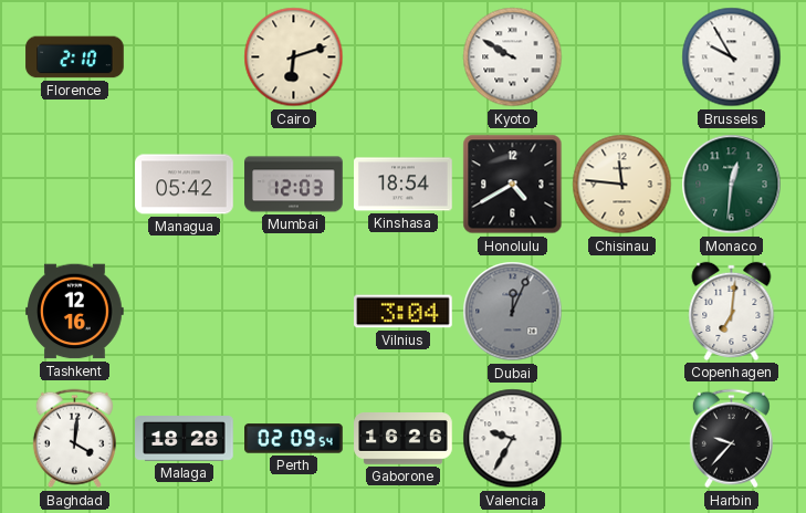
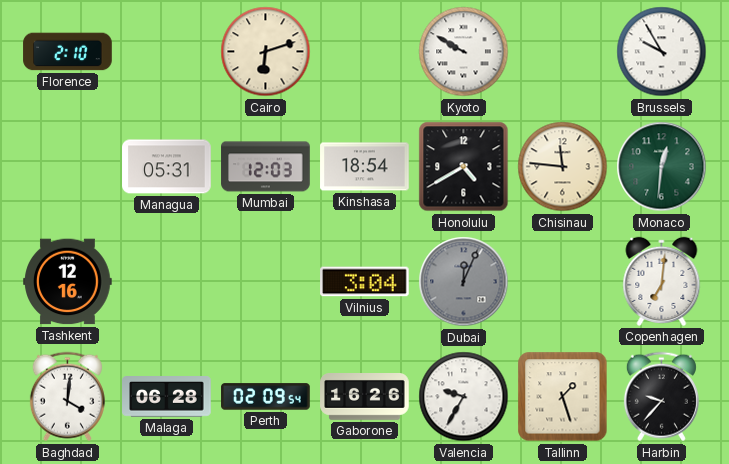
Managua: 05:42 -> 05:31
Malaga: 18:28 -> 06:28
Tallinn: none -> 1:27
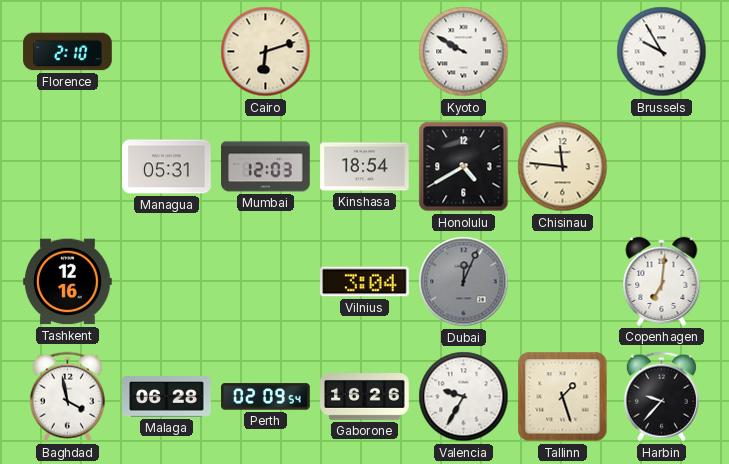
Monaco: 12:31 -> none
Baghdad: 4:01 -> 3:58
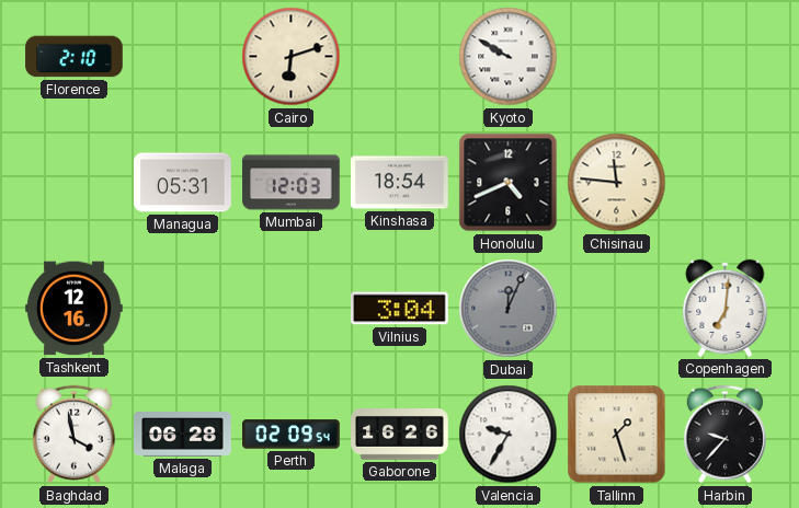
Brussels: 9:55 -> none
Honolulu: 4:40 -> 4:41
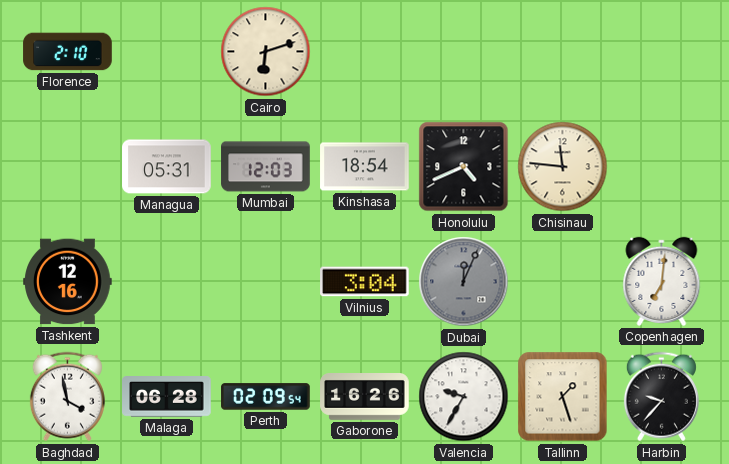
Kyoto: 9:50 -> none
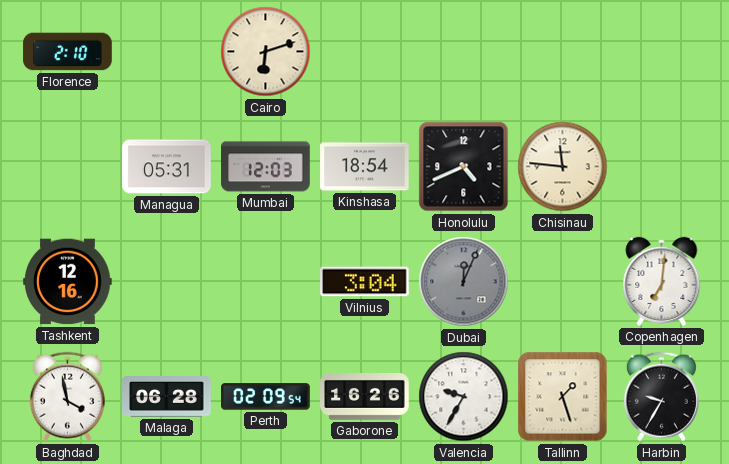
Harbin: 9:37 -> 9:35
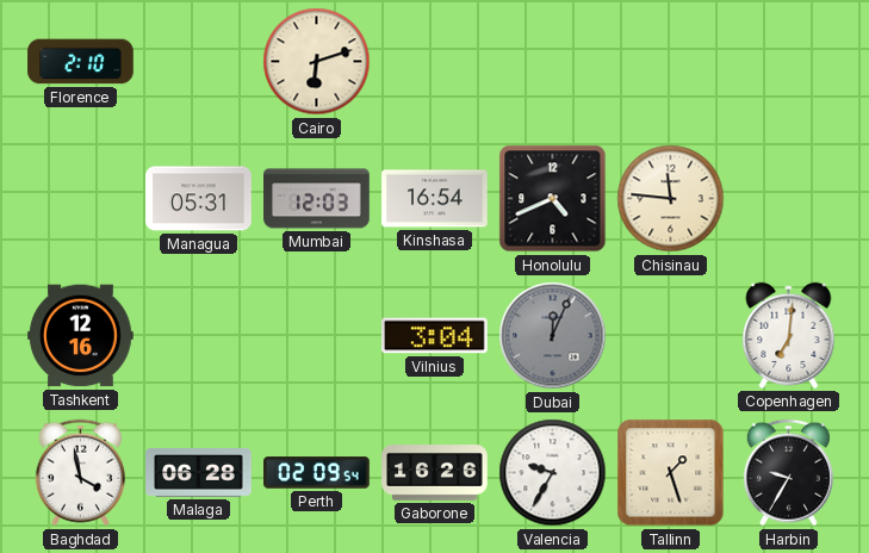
Kinshasa: 18:54 -> 16:54
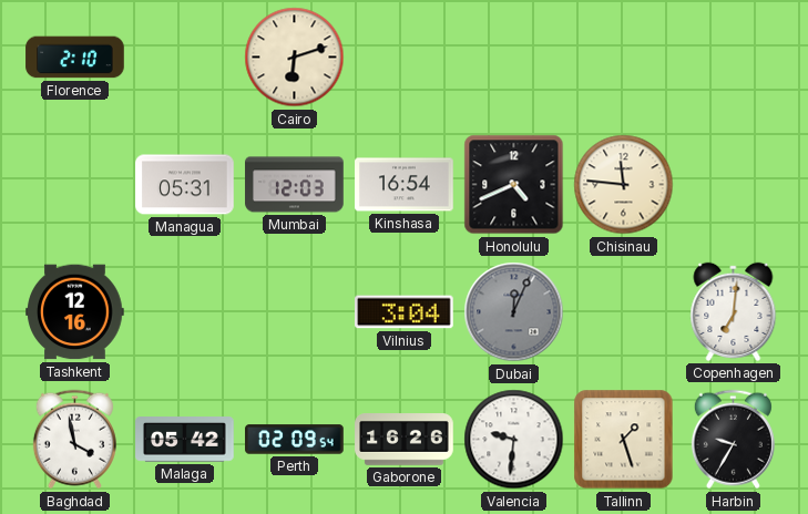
Malaga: 06:28 -> 05:42
Valencia: 9:35 -> 9:31
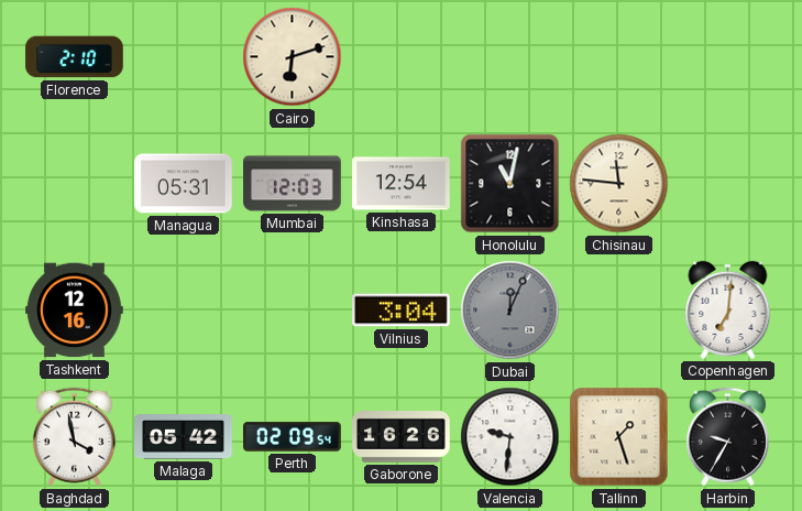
Kinshasa: 16:54 -> 12:54
Honolulu: 4:41 -> 11:02
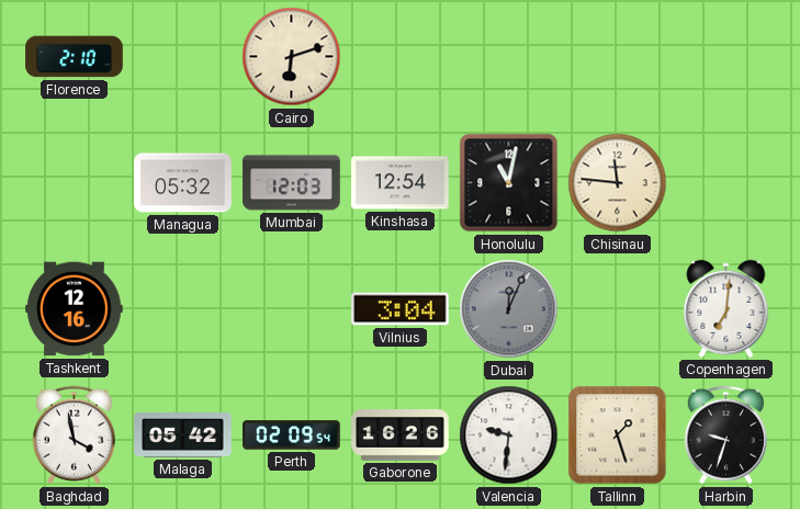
Managua: 05:31 -> 05:32
Harbin: 9:35 -> 9:33
